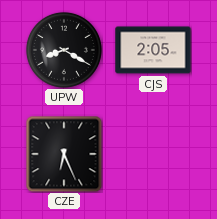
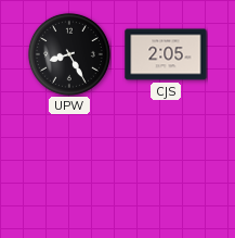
UPW: 8:20 -> 8:25
CZE: 6:26 -> none
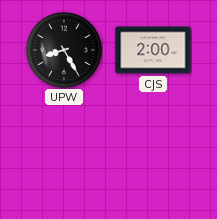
CJS: 2:05 -> 2:00
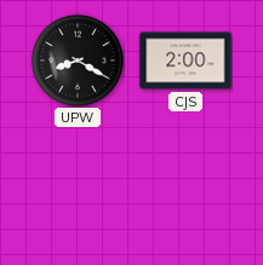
UPW: 8:25 -> 8:20
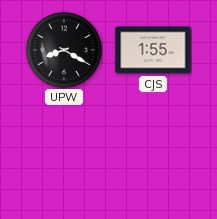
CJS: 2:00 -> 1:55
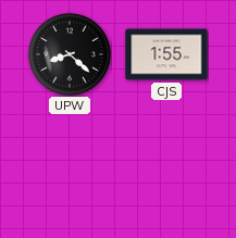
UPW: 8:20 -> 8:22
